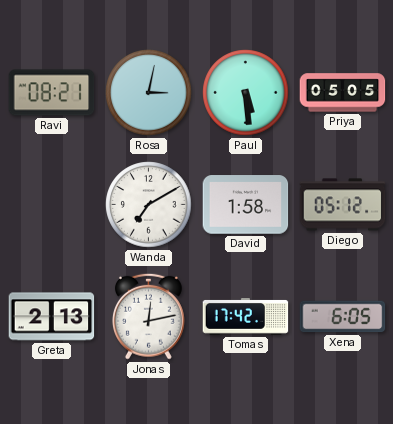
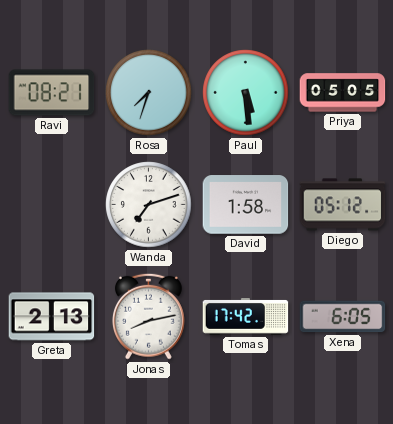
Rosa: 3:02 -> 7:33
Wanda: 7:10 -> 7:12
Jonas: 12:13 -> 8:13
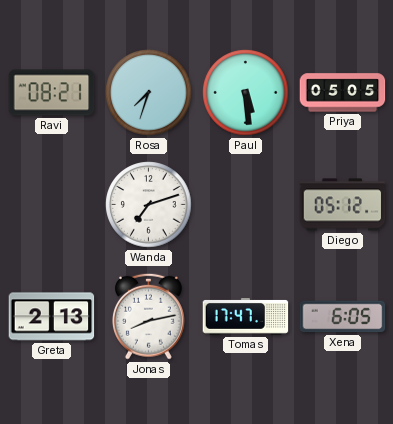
David: 1:58 -> none
Tomas: 17:42 -> 17:47
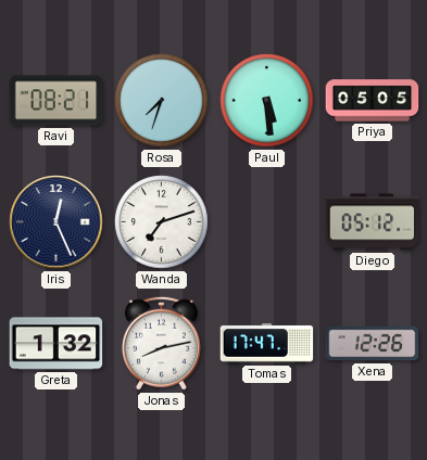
Iris: none -> 12:26
Greta: 2:13 -> 1:32
Xena: 6:05 -> 12:26
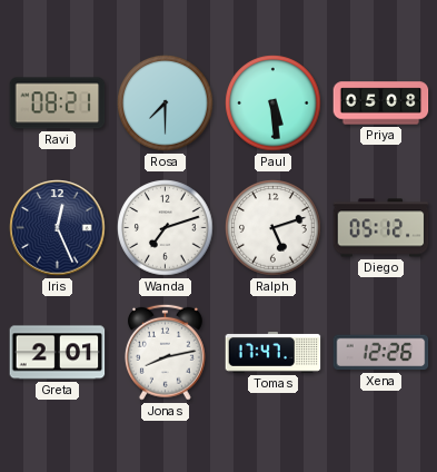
Rosa: 7:33 -> 7:30
Priya: 05:05 -> 05:08
Ralph: none -> 5:12
Greta: 1:32 -> 2:01
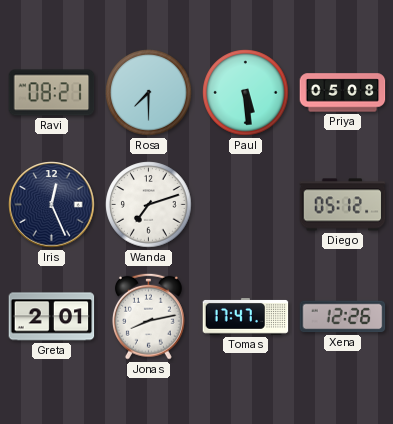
Ralph: 5:12 -> none
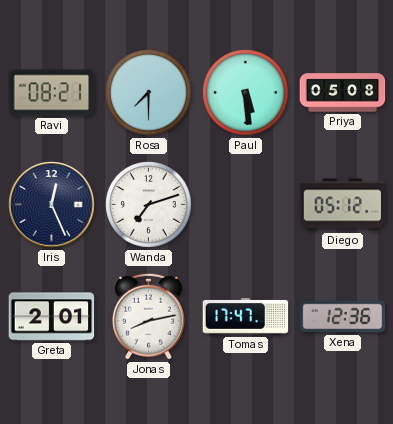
Xena: 12:26 -> 12:36
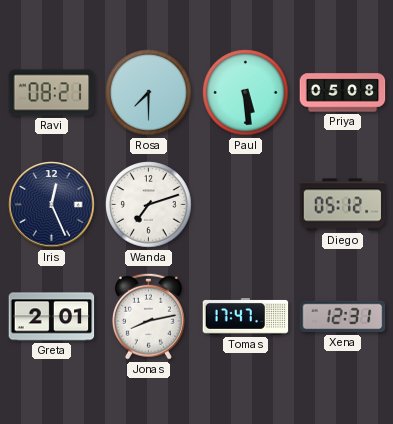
Xena: 12:36 -> 12:31
